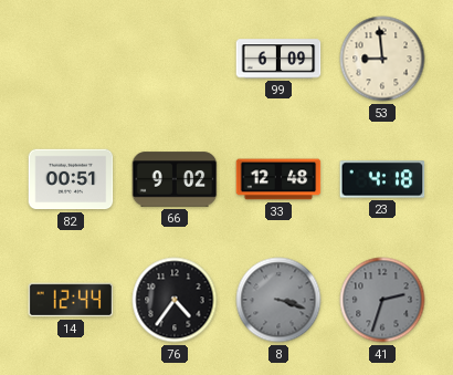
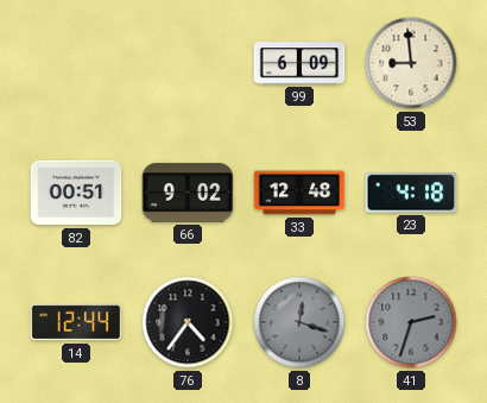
8: 3:18 -> 12:18
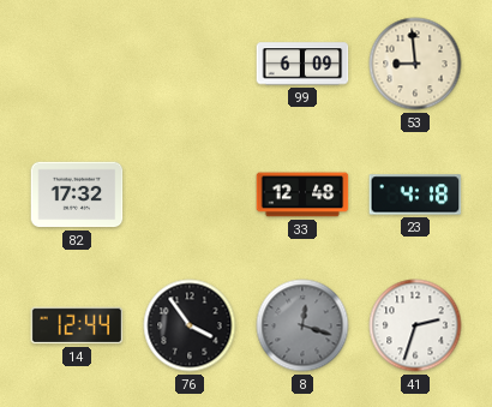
82: 00:51 -> 17:32
66: 9:02 -> none
76: 4:36 -> 3:54
41 dial: grey -> white
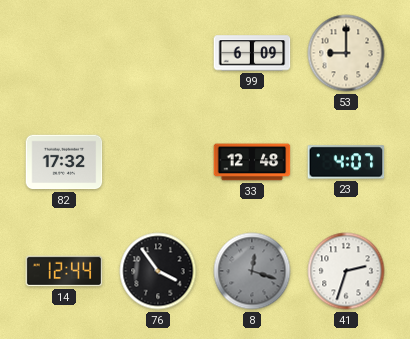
53: 8:59 -> 9:00
23: 4:18 -> 4:07
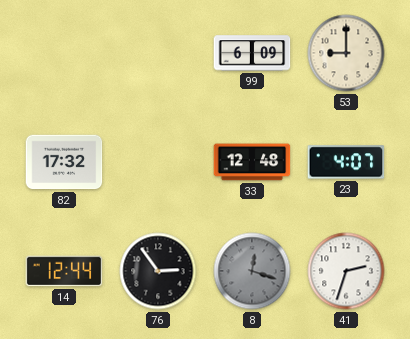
76: 3:54 -> 2:54
